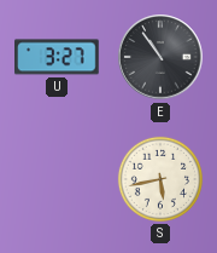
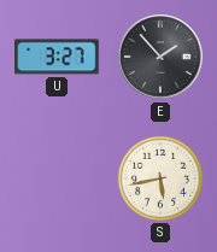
E: 10:54 -> 1:53
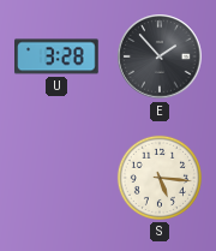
U: 3:27 -> 3:28
S: 5:43 -> 5:16
